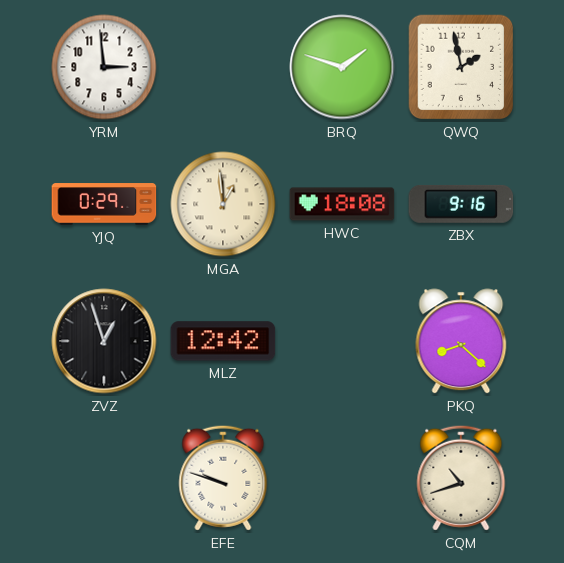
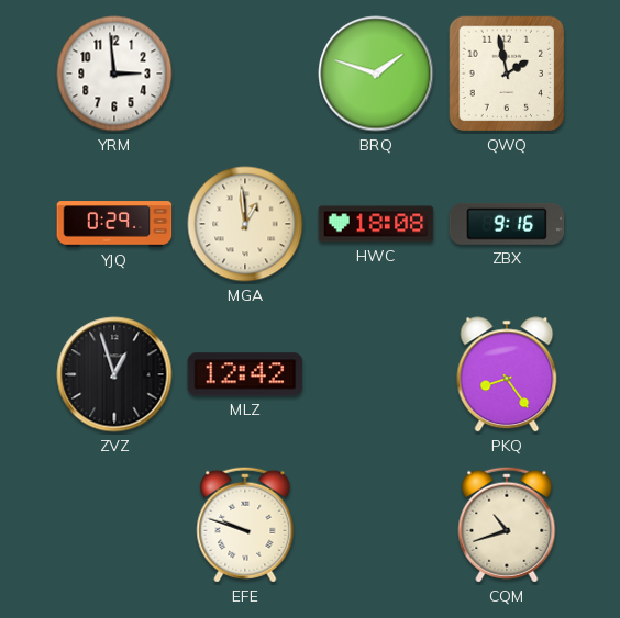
PKQ: 8:22 -> 8:24
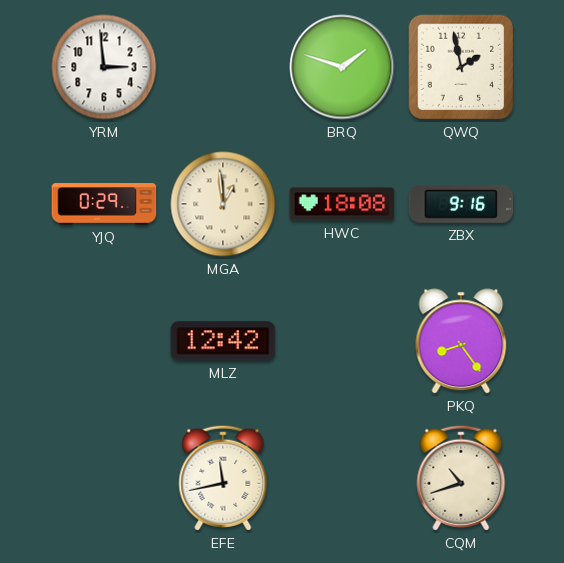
ZVZ: 12:57 -> none
EFE: 9:48 -> 11:43
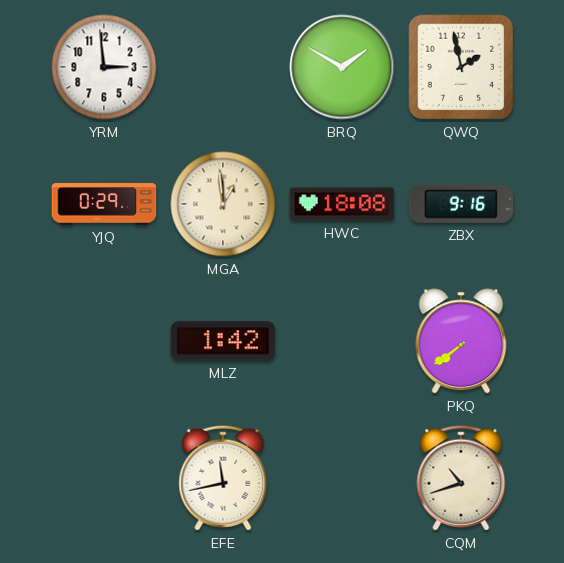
BRQ: 1:48 -> 1:50
MLZ: 12:42 -> 1:42
PKQ: 8:24 -> 7:39
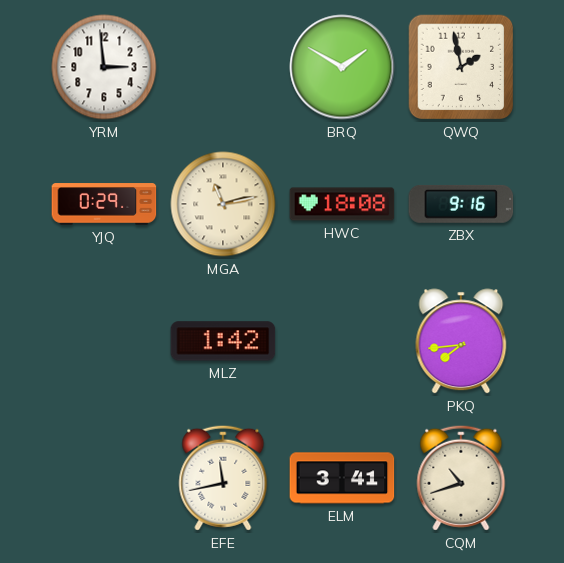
MGA: 12:59 -> 11:13
PKQ: 7:39 -> 7:44
ELM: none -> 3:41
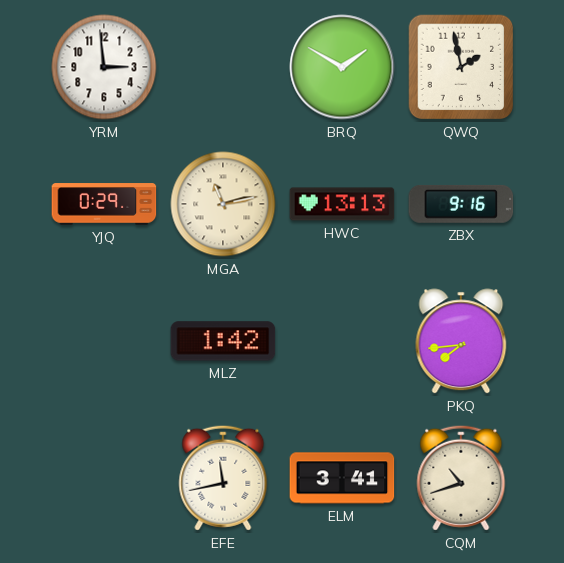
HWC: 18:08 -> 13:13
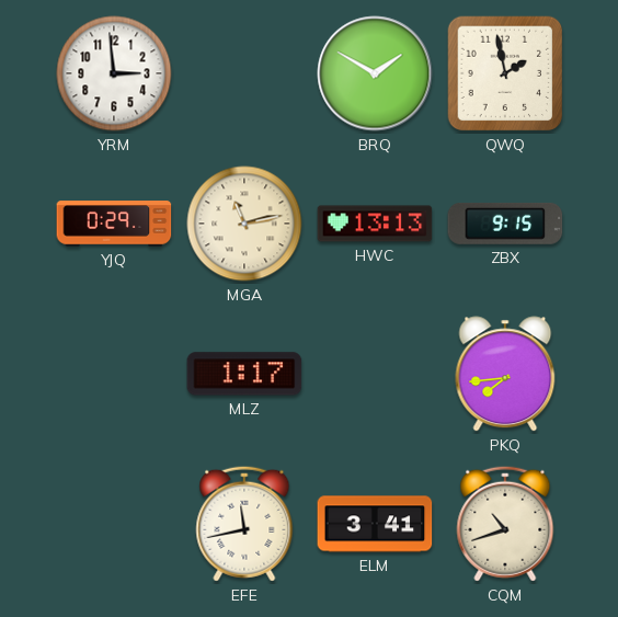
ZBX: 9:16 -> 9:15
MLZ: 1:42 -> 1:17
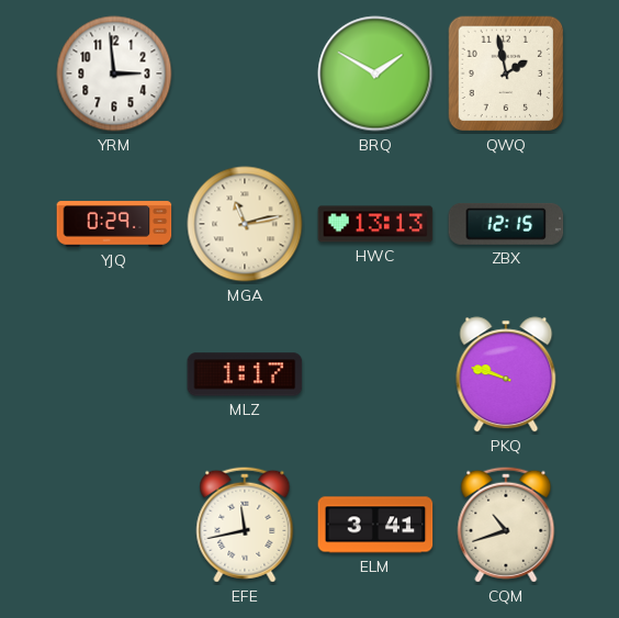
ZBX: 9:15 -> 12:15
PKQ: 7:44 -> 9:48
